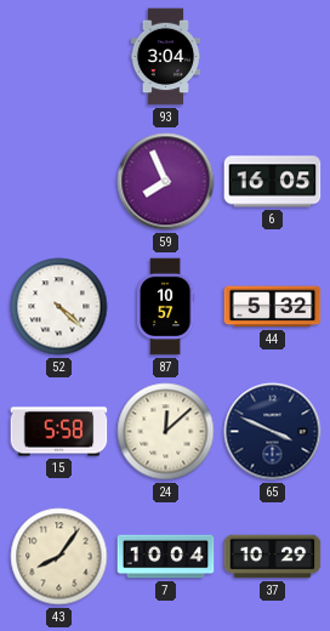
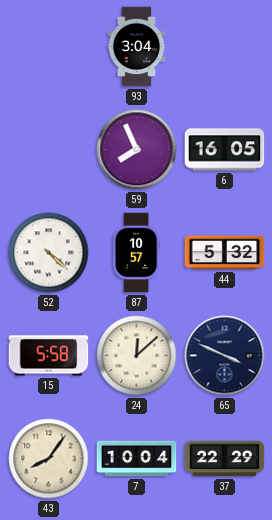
37: 10:29 -> 22:29
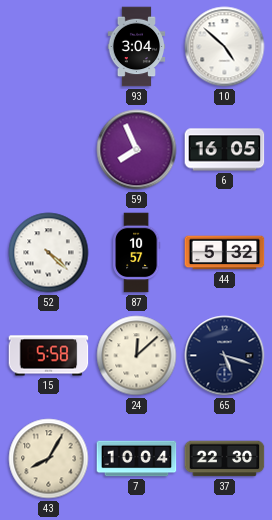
10: none -> 4:52
65: 3:49 -> 5:18
43: 8:06 -> 8:05
37: 22:29 -> 22:30
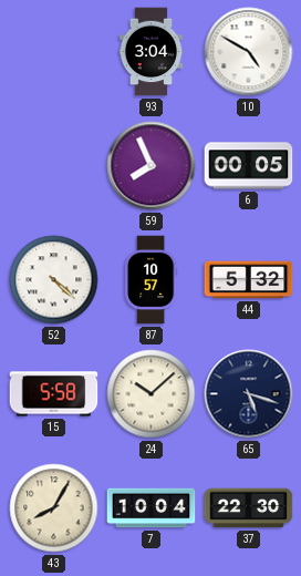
10: 4:52 -> 4:50
6: 16:05 -> 00:05
24: 12:08 -> 10:08
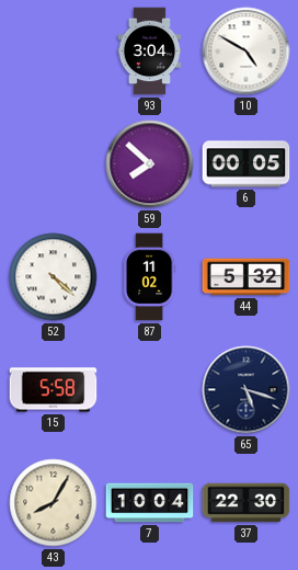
59: 7:56 -> 7:52
87: 10:57 -> 11:02
24: 10:08 -> none
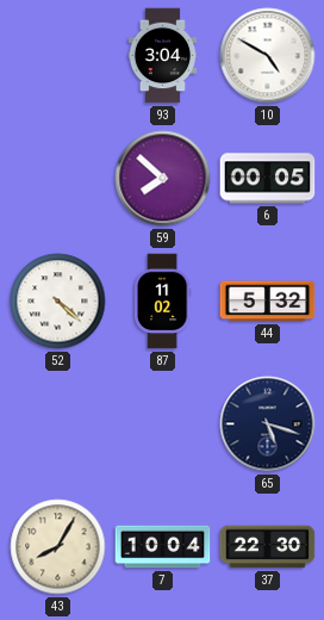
15: 5:58 -> none
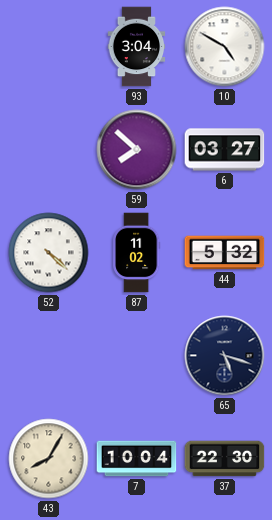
6: 00:05 -> 03:27
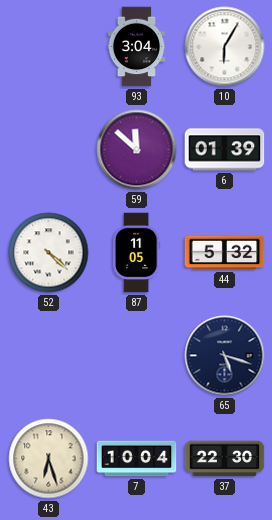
10: 4:50 -> 6:05
59: 7:52 -> 11:52
6: 03:27 -> 01:39
87: 11:02 -> 11:05
43: 8:05 -> 6:27
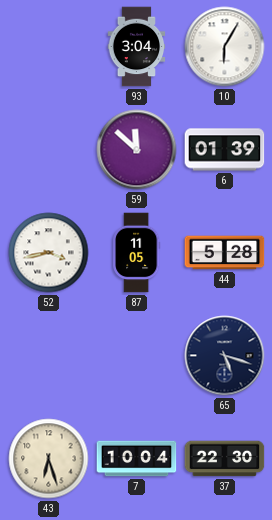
52: 4:22 -> 3:43
44: 5:32 -> 5:28
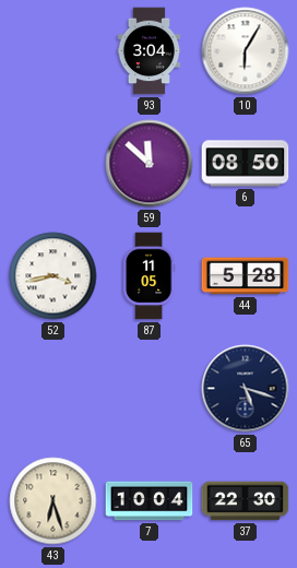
6: 01:39 -> 08:50
